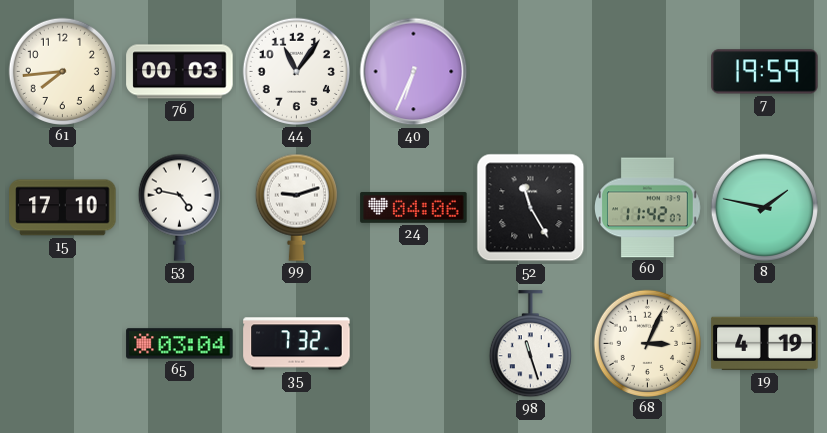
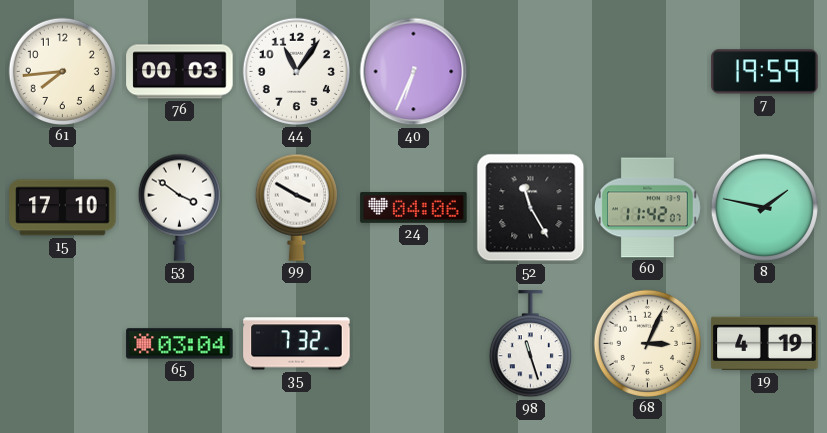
53: 4:47 -> 3:51
99: 9:12 -> 3:50
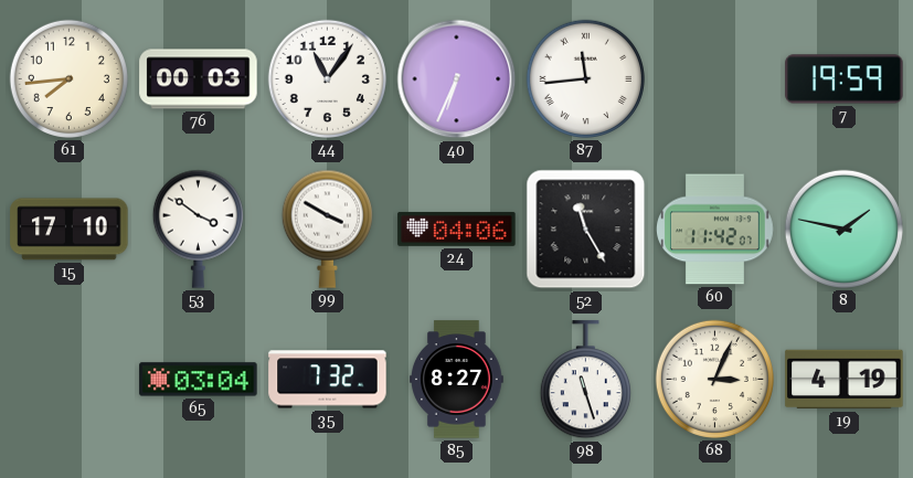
87: none -> 11:44
85: none -> 8:27
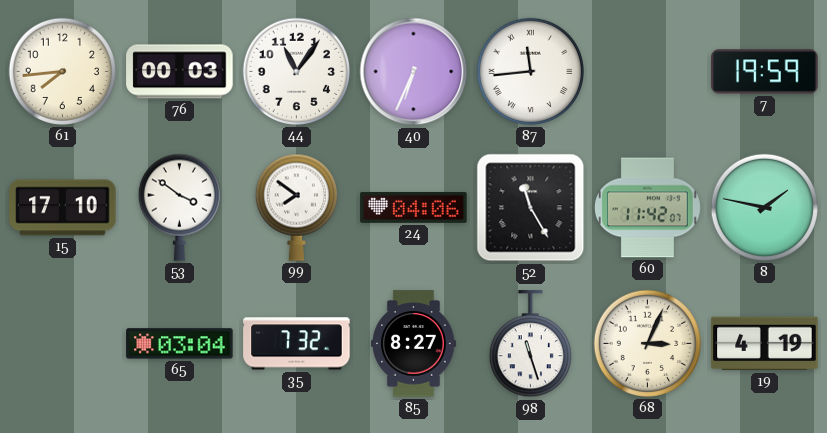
99: 3:50 -> 7:51
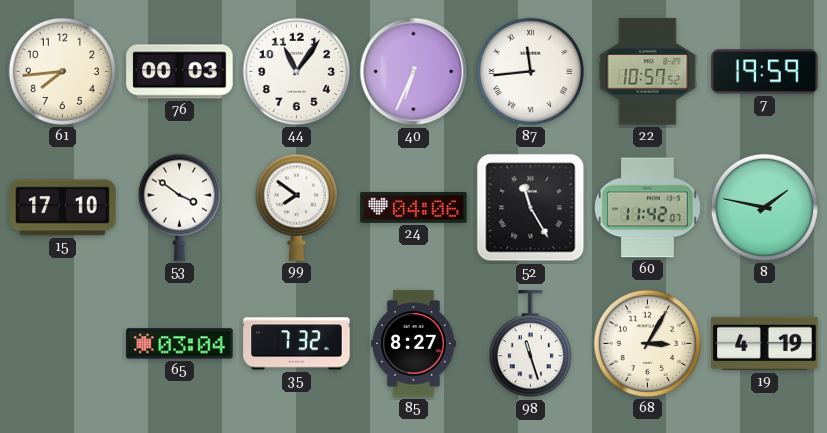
22: none -> 10:57
68: 3:04 -> 3:05
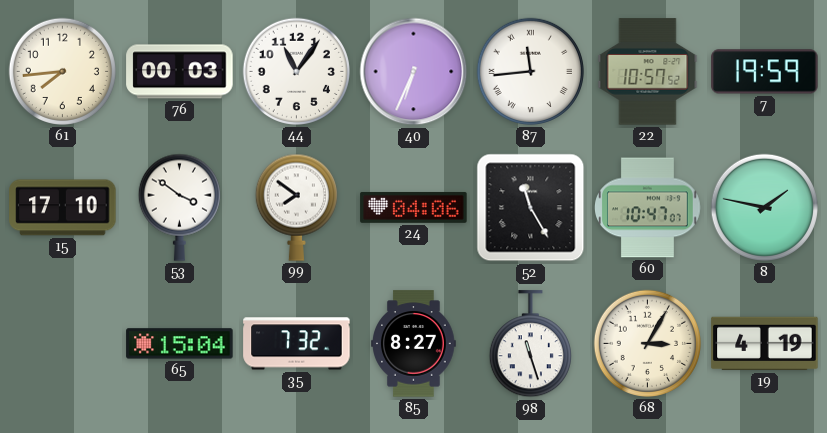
60: 11:42 -> 10:47
65: 03:04 -> 15:04
